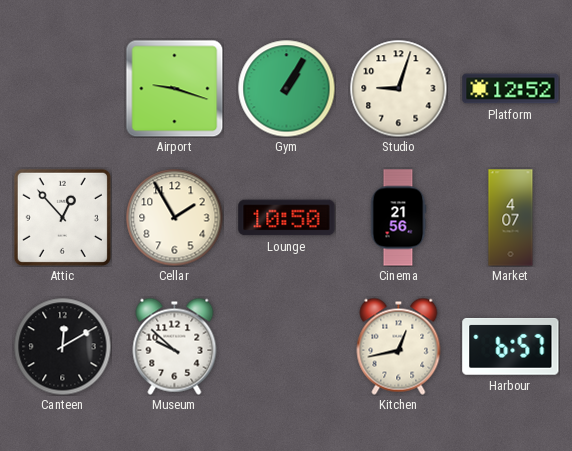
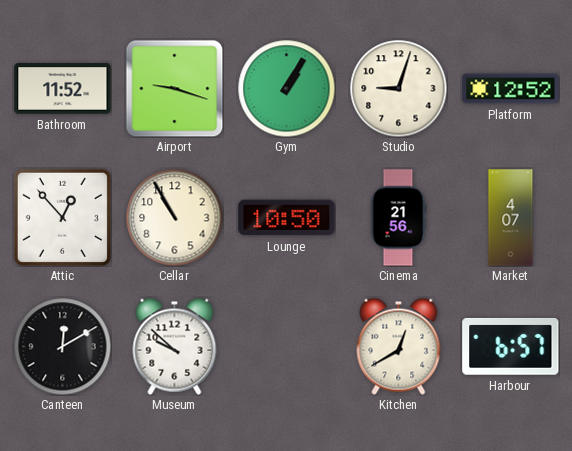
Bathroom: none -> 11:52
Cellar: 1:55 -> 10:55
Kitchen: 12:43 -> 12:40
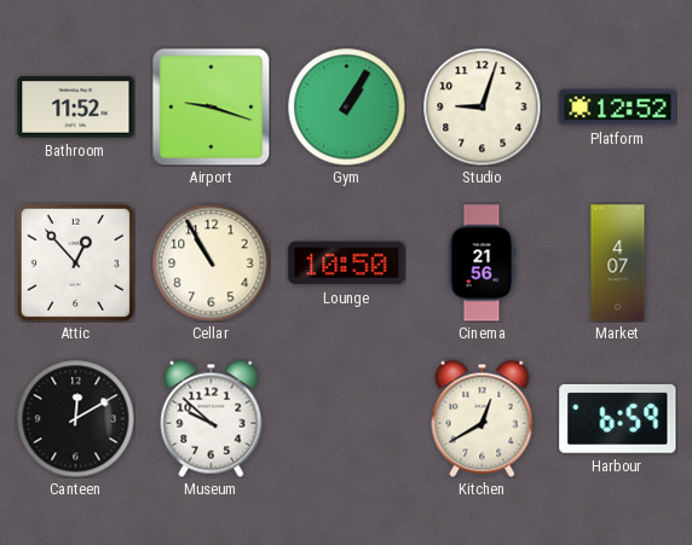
Harbour: 6:57 -> 6:59
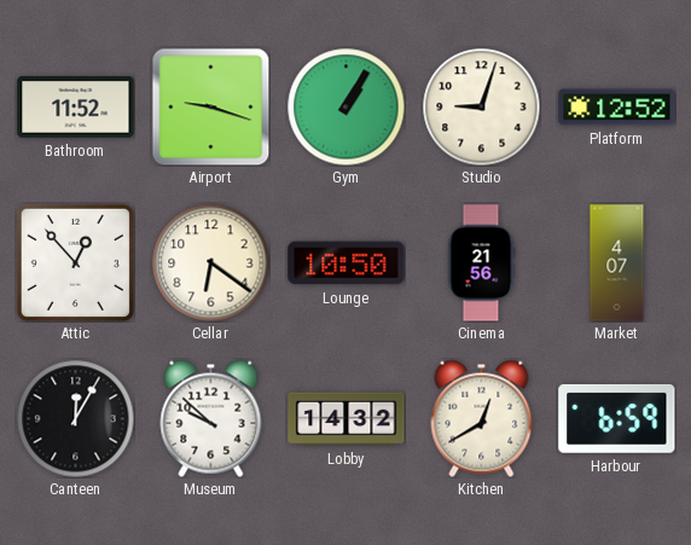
Cellar: 10:55 -> 6:21
Canteen: 12:10 -> 12:05
Lobby: none -> 14:32
